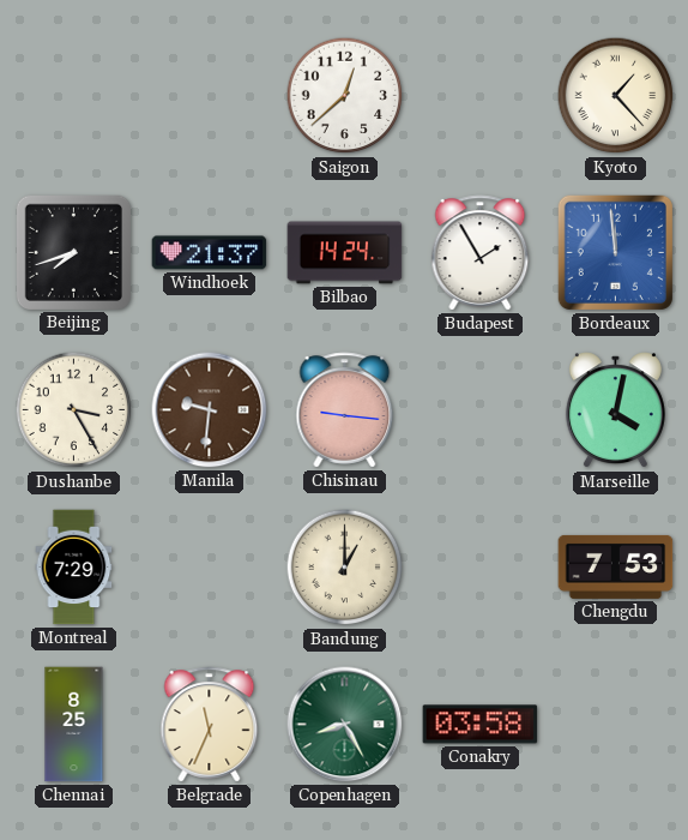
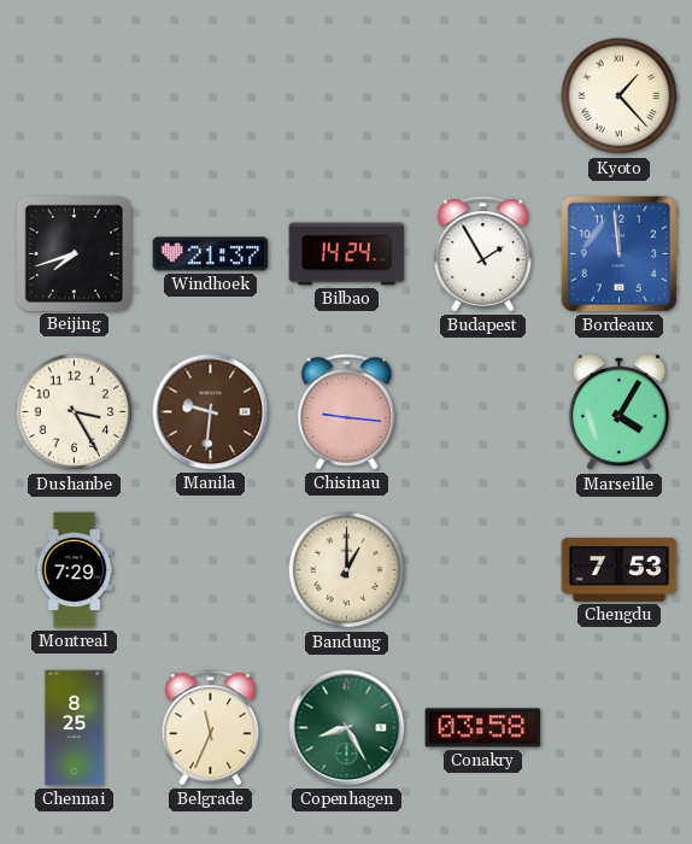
Saigon: 12:38 -> none
Marseille: 4:02 -> 4:05
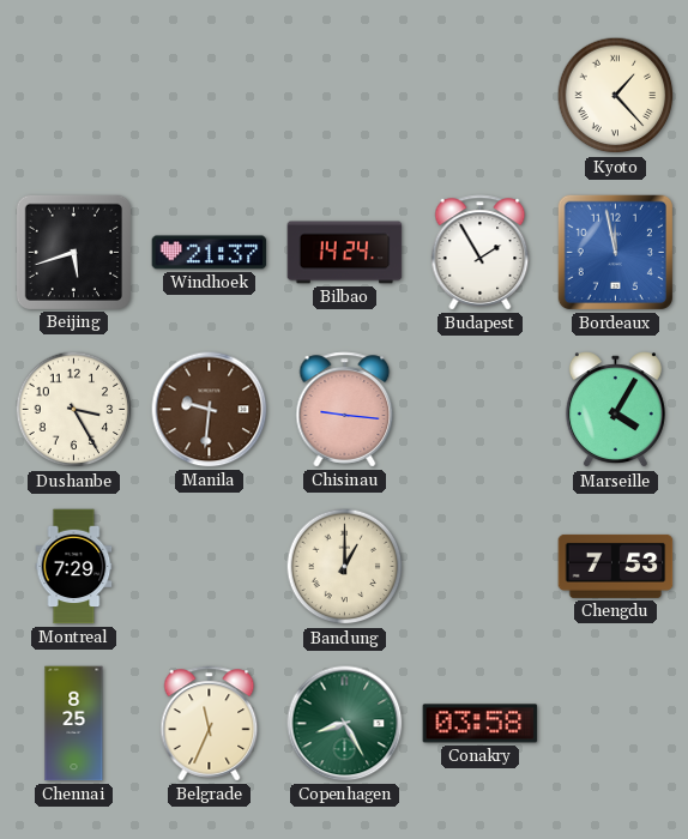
Beijing: 7:42 -> 5:42
Bordeaux: 11:59 -> 11:58
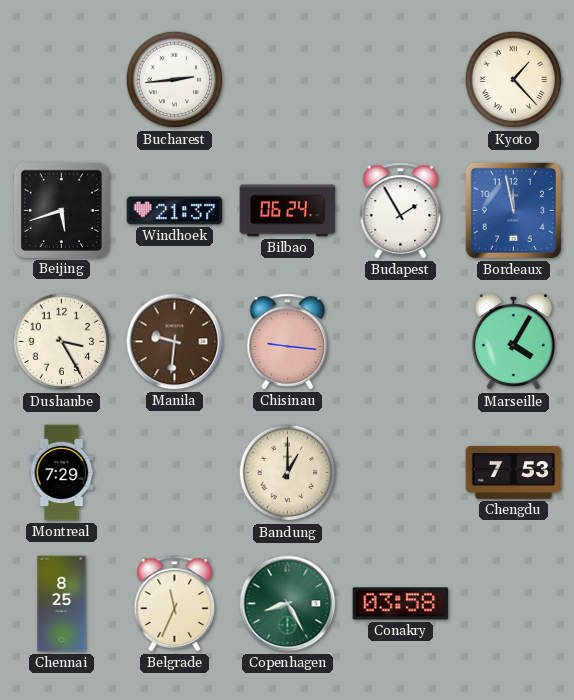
Bucharest: none -> 2:44
Bilbao: 14:24 -> 06:24
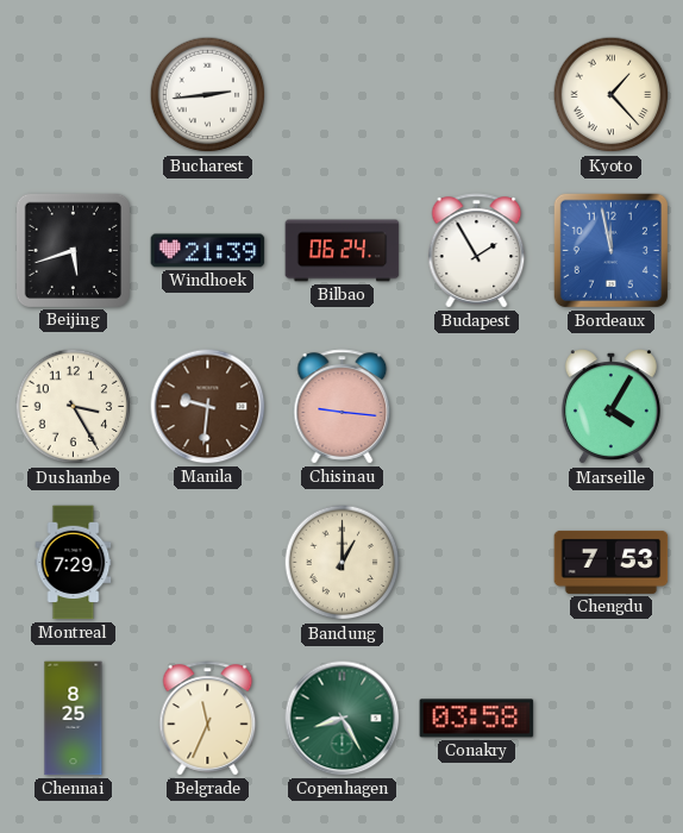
Windhoek: 21:37 -> 21:39
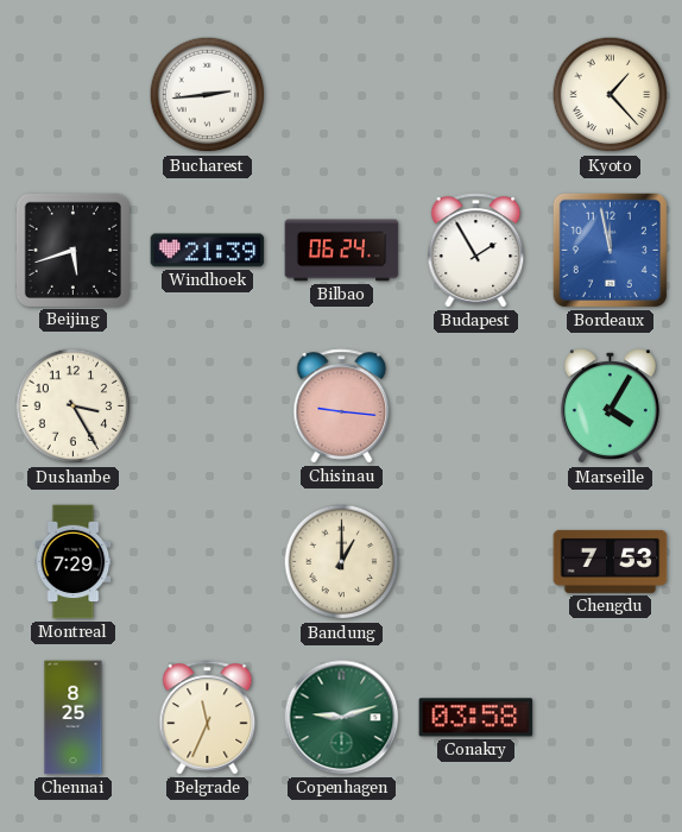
Manila: 9:31 -> none
Copenhagen: 8:25 -> 9:12
